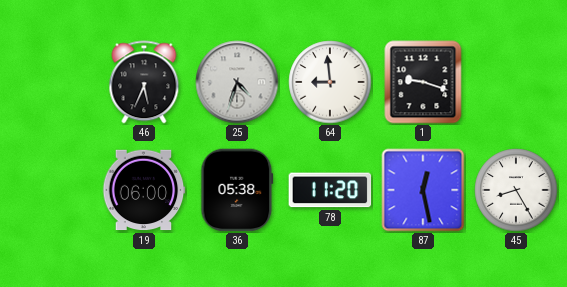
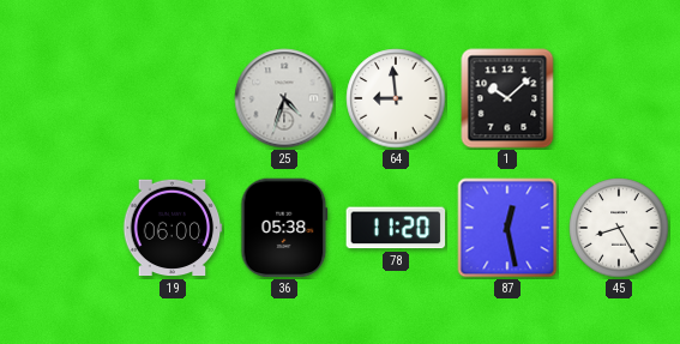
46: 5:34 -> none
1: 9:18 -> 10:08
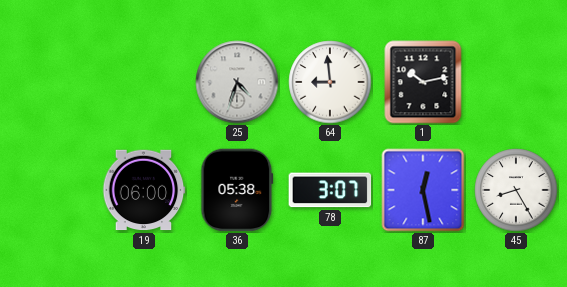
1: 10:08 -> 10:13
78: 11:20 -> 3:07
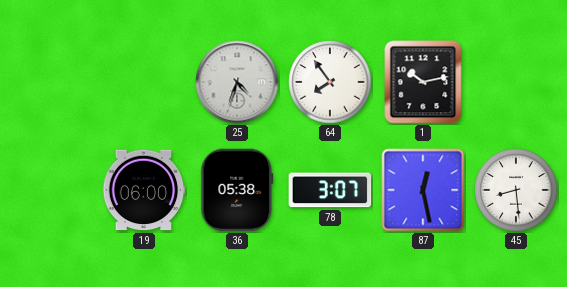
64: 8:59 -> 7:54
45: 8:25 -> 8:29
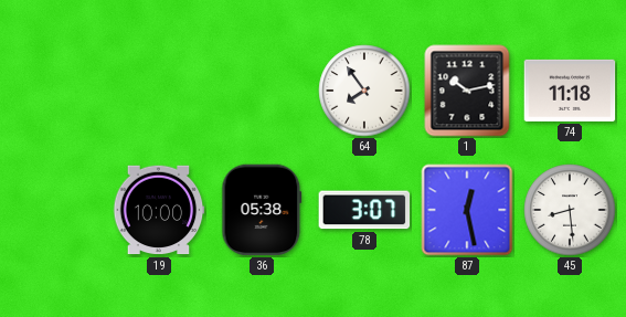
25: 4:33 -> none
74: none -> 11:18
19: 06:00 -> 10:00
